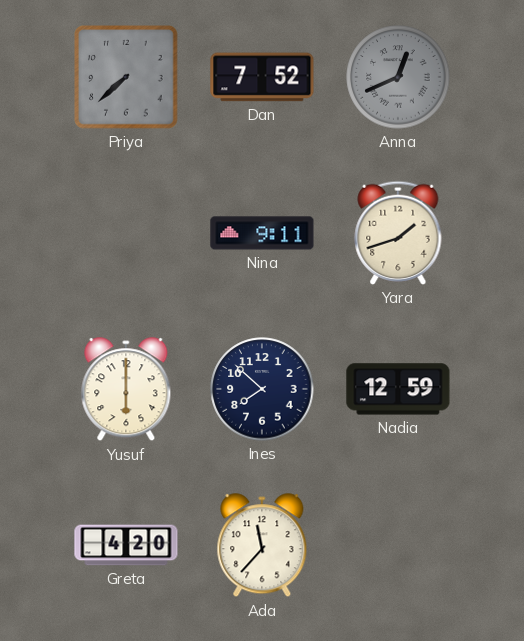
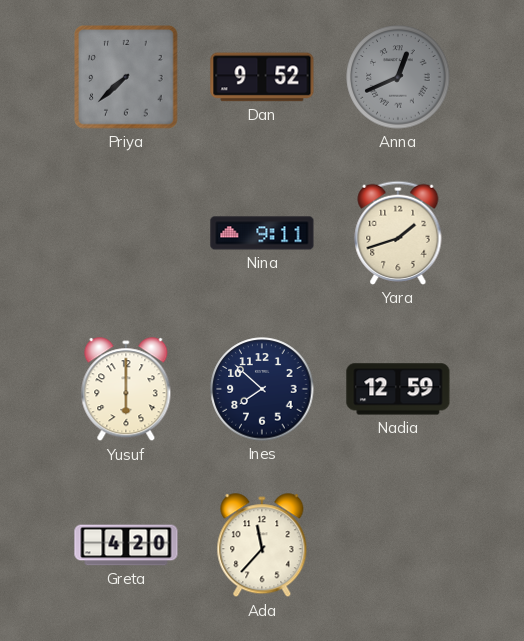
Dan: 7:52 -> 9:52
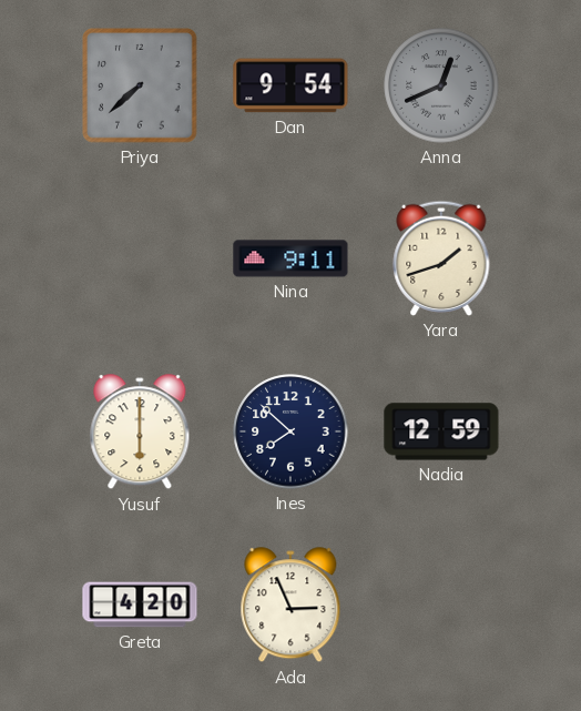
Dan: 9:52 -> 9:54
Ada: 11:37 -> 2:56
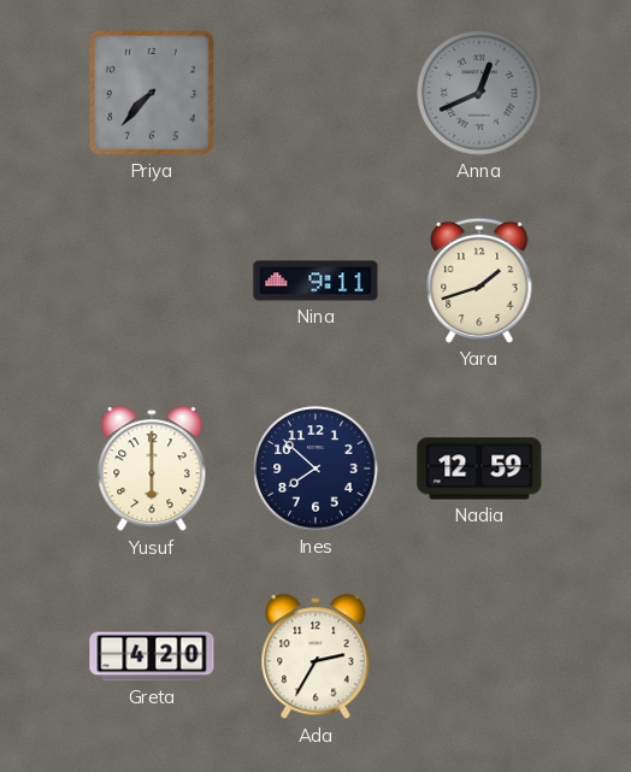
Priya: 7:38 -> 7:37
Dan: 9:54 -> none
Ada: 2:56 -> 2:35
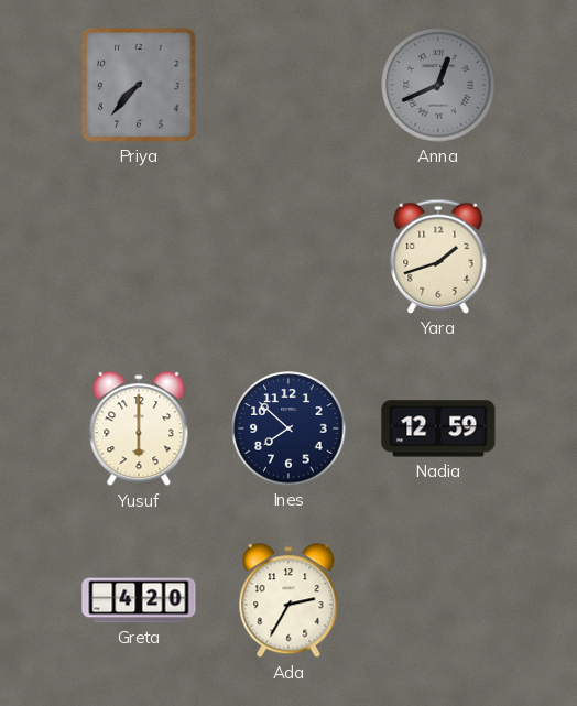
Nina: 9:11 -> none
